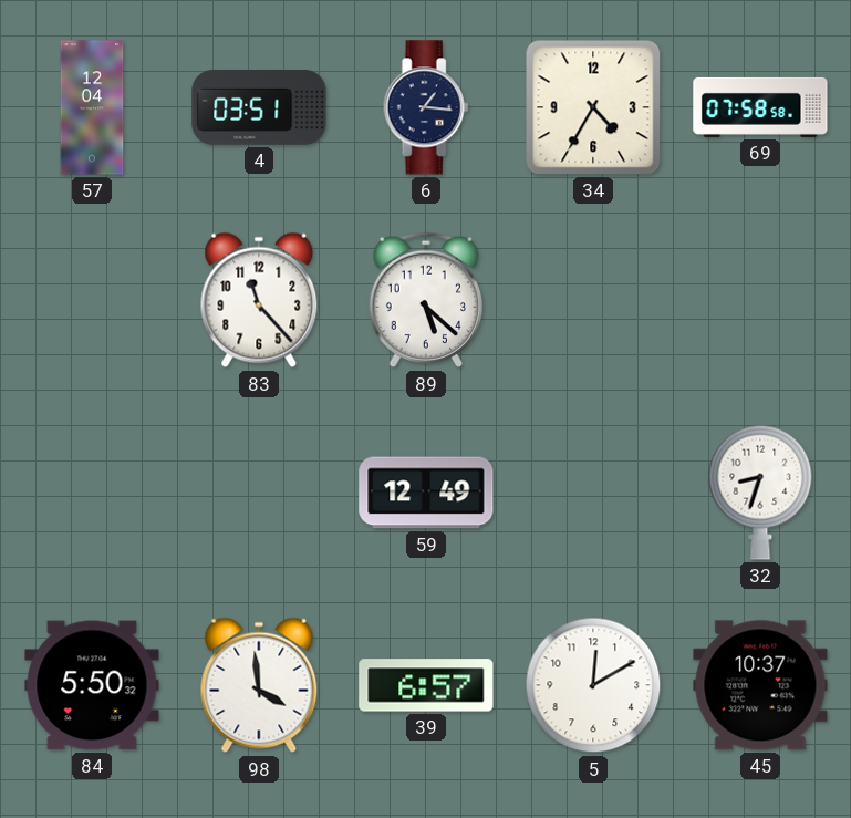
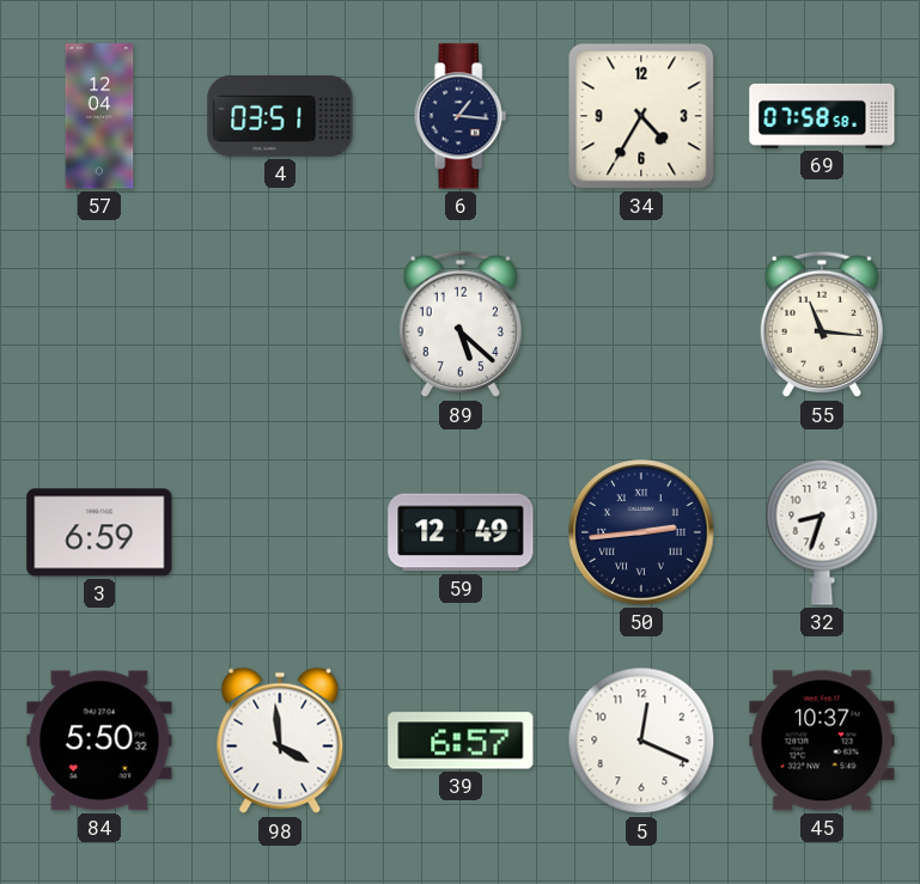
83: 11:23 -> none
55: none -> 11:16
3: none -> 6:59
50: none -> 2:44
5: 12:10 -> 12:19
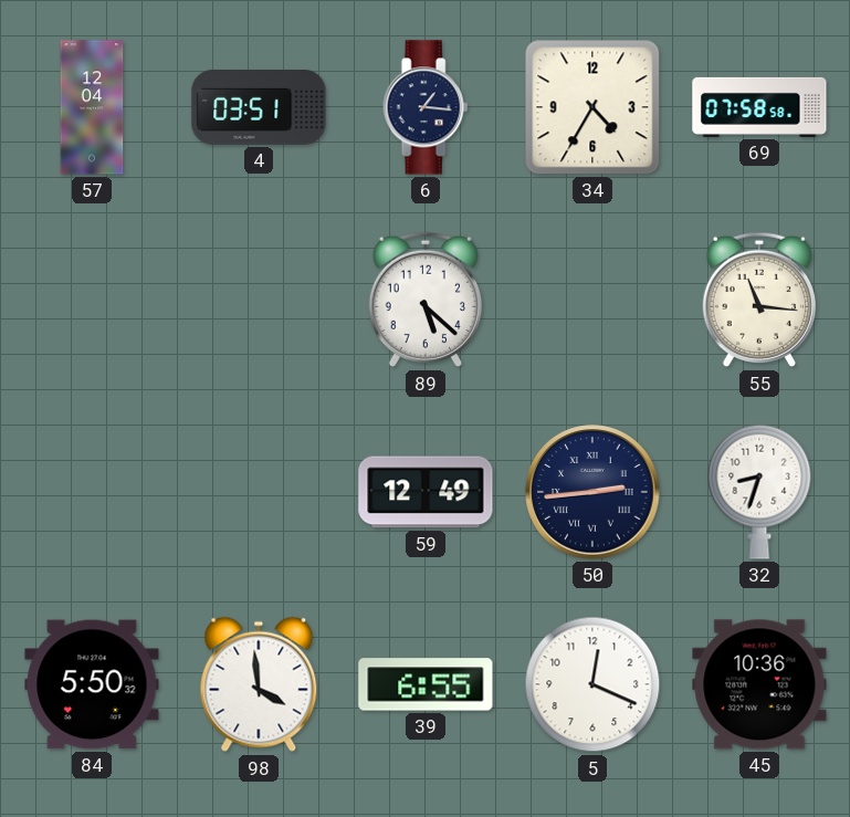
3: 6:59 -> none
39: 6:57 -> 6:55
45: 10:37 -> 10:36
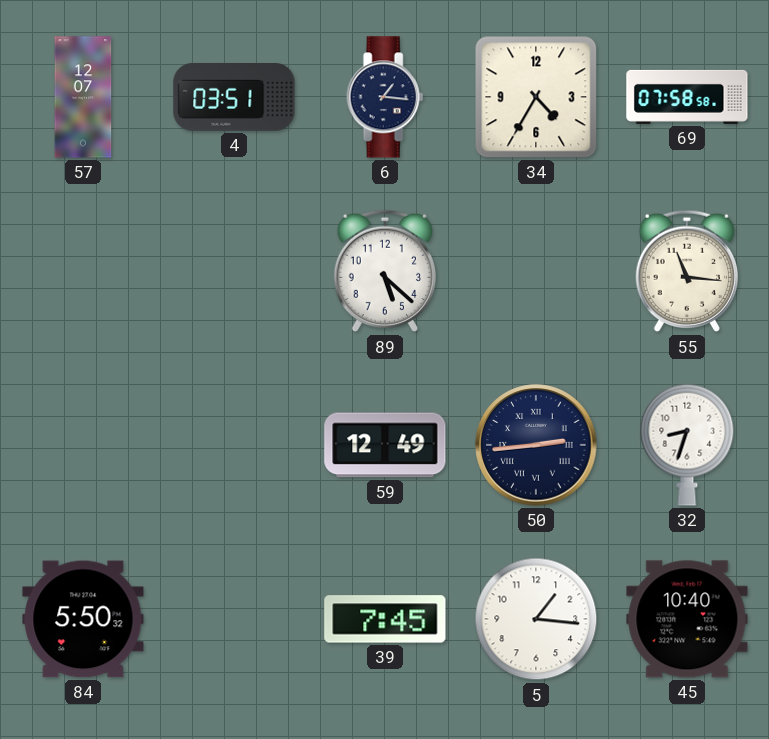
57: 12:04 -> 12:07
98: 3:59 -> none
39: 6:55 -> 7:45
5: 12:19 -> 1:16
45: 10:36 -> 10:40
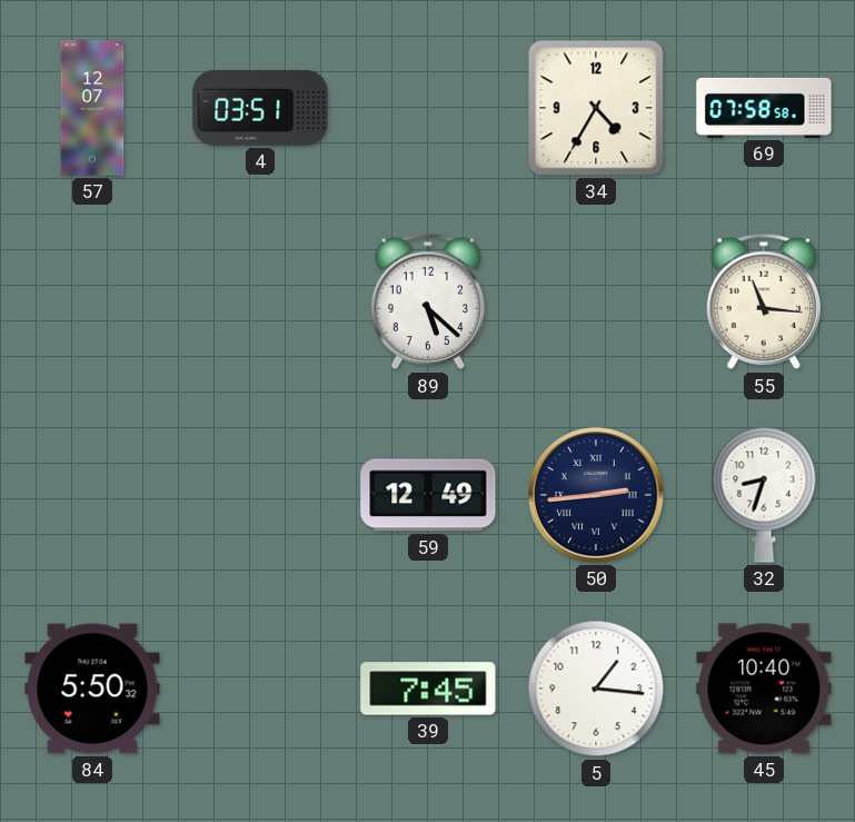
6: 1:16 -> none
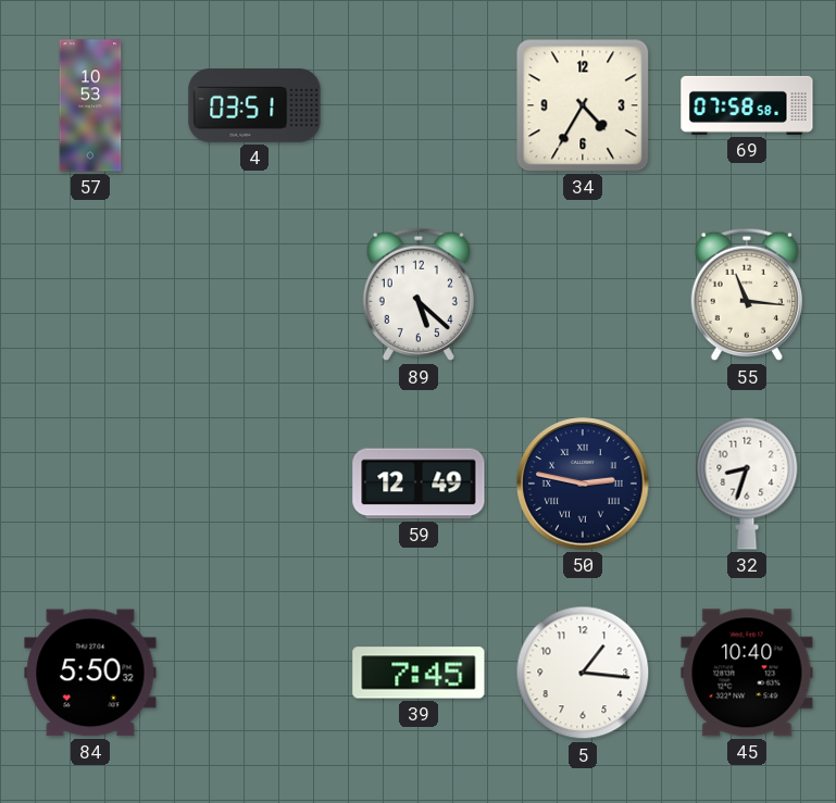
57: 12:07 -> 10:53
50: 2:44 -> 2:47
